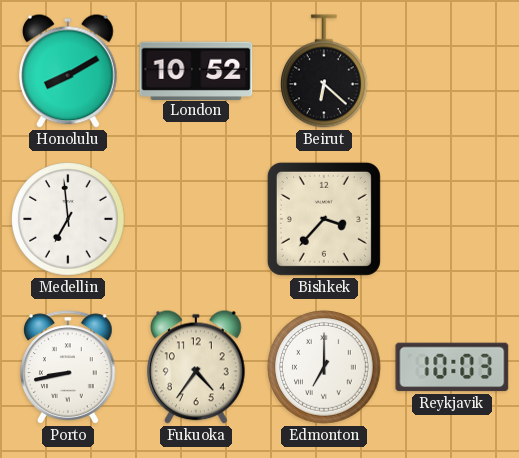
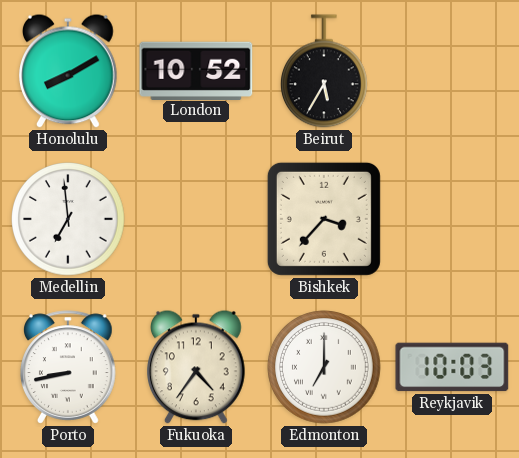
Beirut: 6:22 -> 5:35
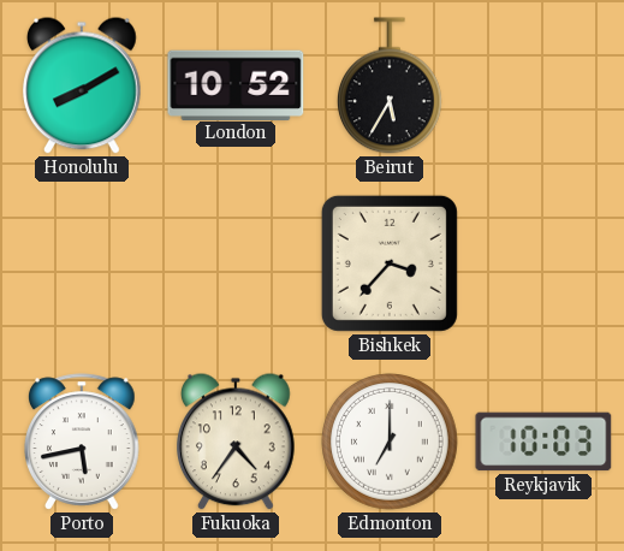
Medellin: 6:59 -> none
Porto: 8:43 -> 5:43
